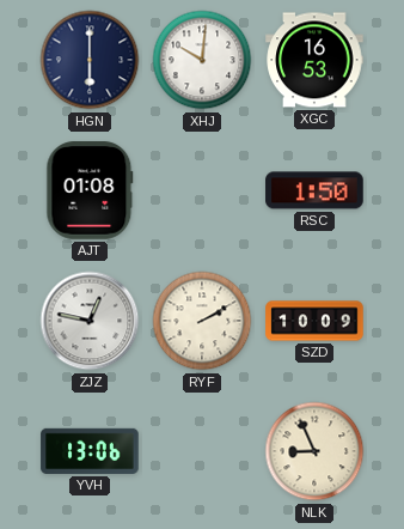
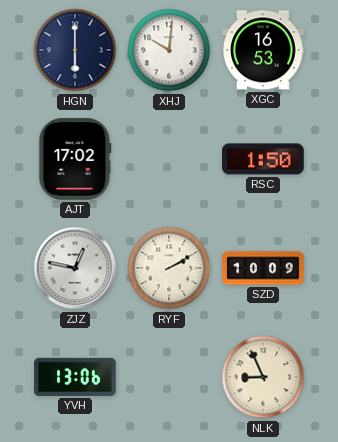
AJT: 01:08 -> 17:02
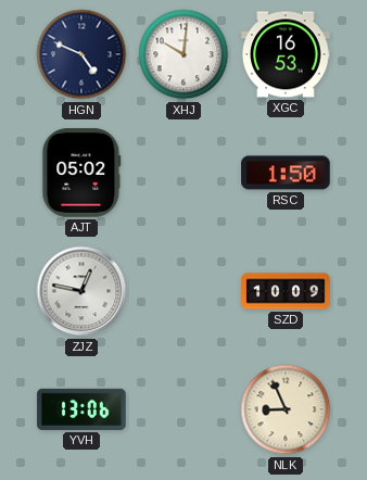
HGN: 6:00 -> 4:49
AJT: 17:02 -> 05:02
RYF: 2:10 -> none
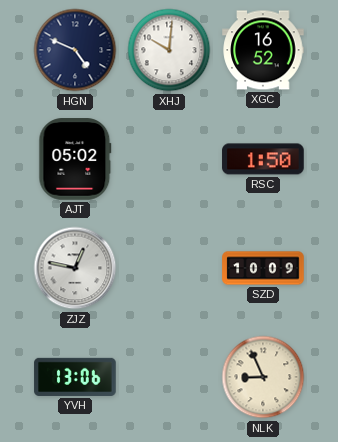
XGC: 16:53 -> 16:52
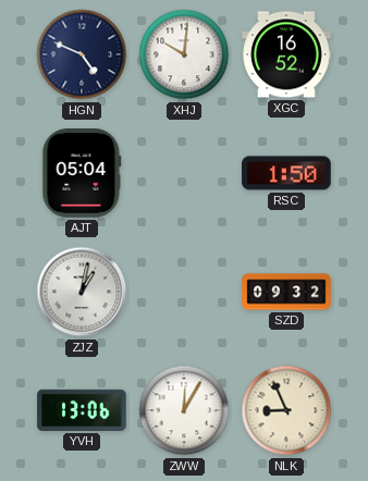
AJT: 05:02 -> 05:04
ZJZ: 12:47 -> 1:02
SZD: 10:09 -> 09:32
ZWW: none -> 12:05
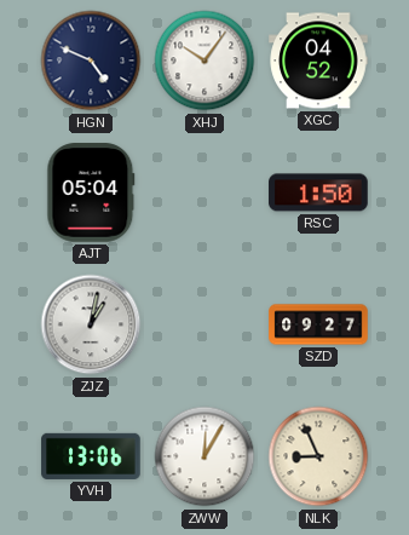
XHJ: 10:01 -> 10:06
XGC: 16:52 -> 04:52
SZD: 09:32 -> 09:27
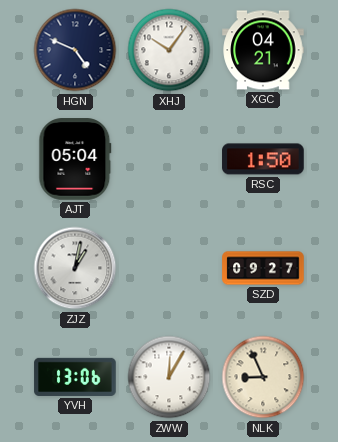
XGC: 04:52 -> 04:21
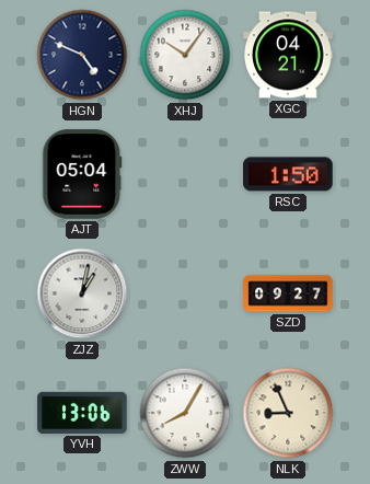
ZWW: 12:05 -> 8:05
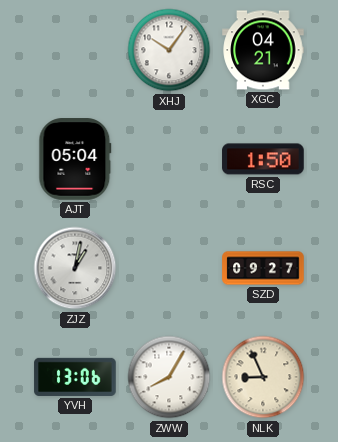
HGN: 4:49 -> none
